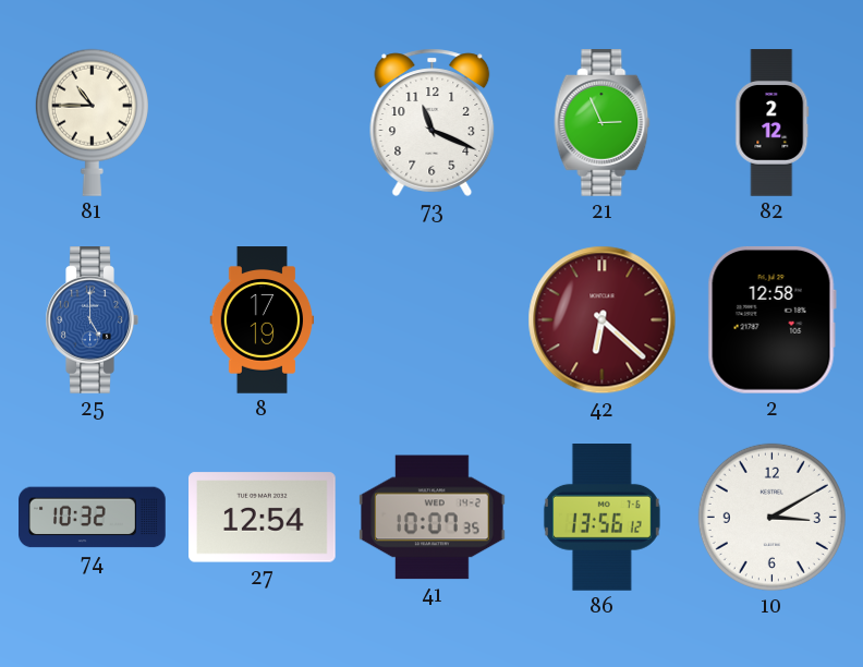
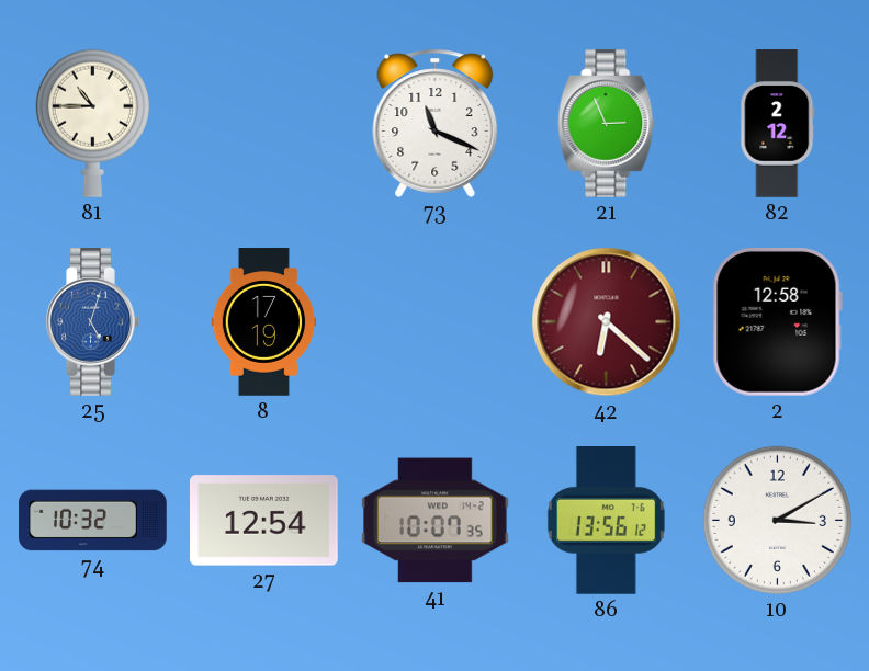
25: 5:00 -> 5:03
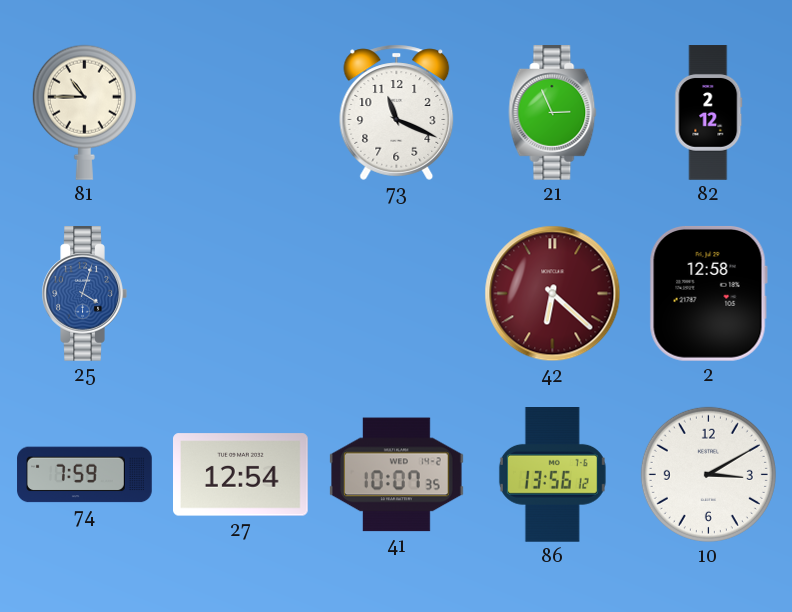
25: 5:03 -> 4:03
8: 17:19 -> none
74: 10:32 -> 7:59
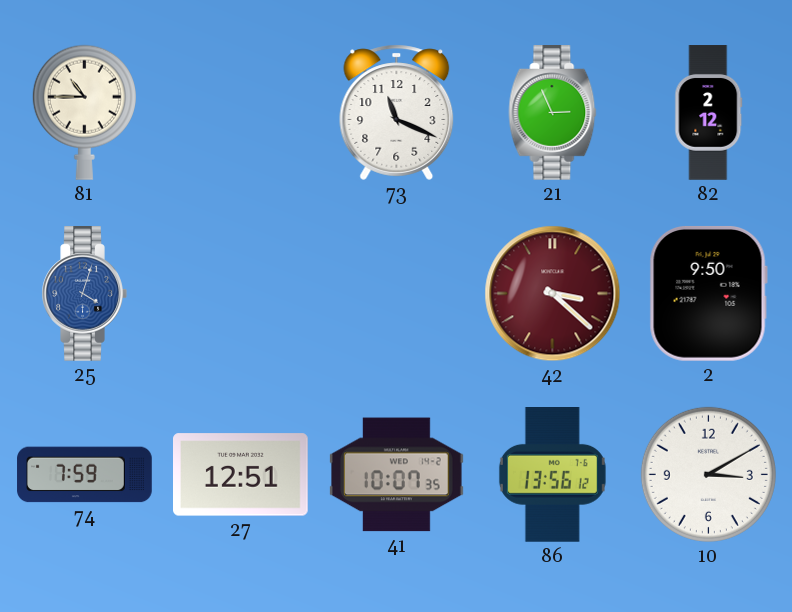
42: 6:22 -> 3:22
2: 12:58 -> 9:50
27: 12:54 -> 12:51
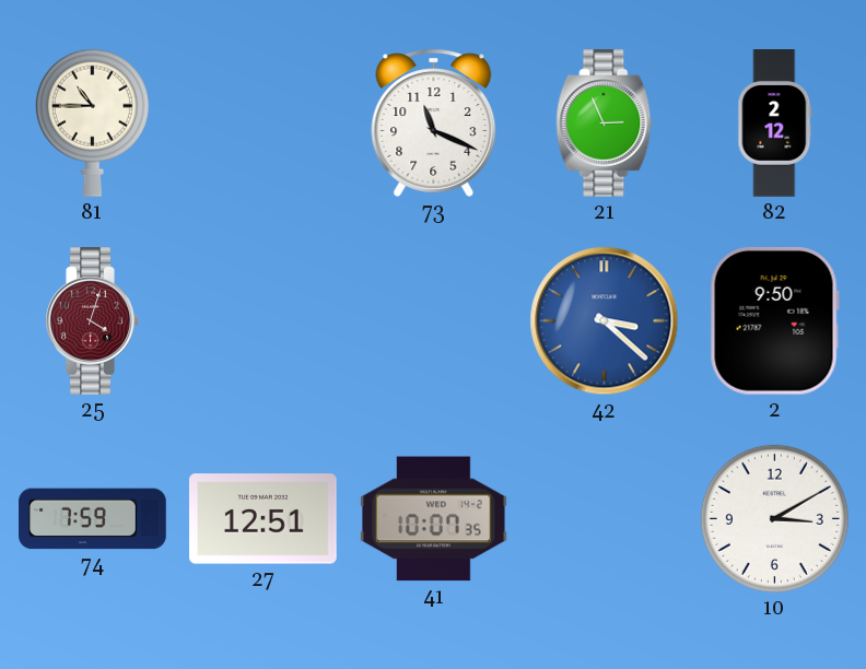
25 dial: blue -> burgundy
42 dial: burgundy -> blue
86: 13:56 -> none
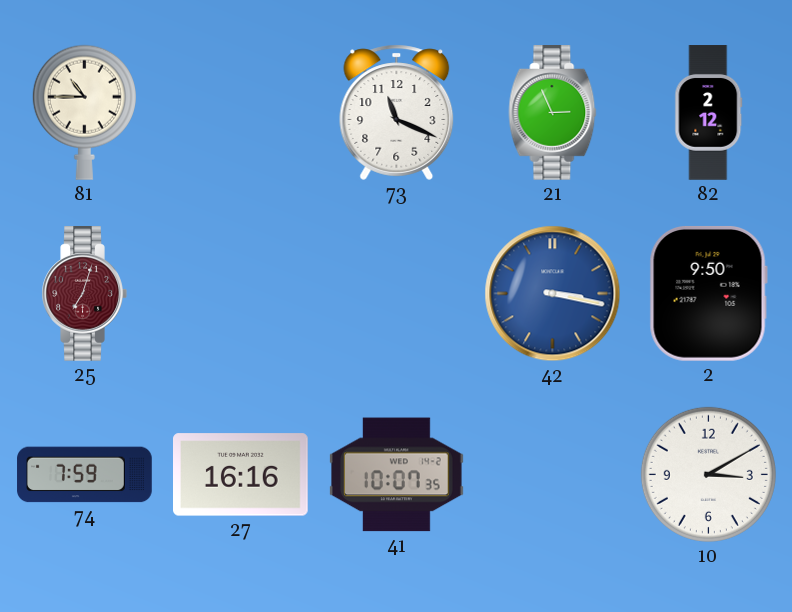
25: 4:03 -> 7:03
42: 3:22 -> 3:17
27: 12:51 -> 16:16
